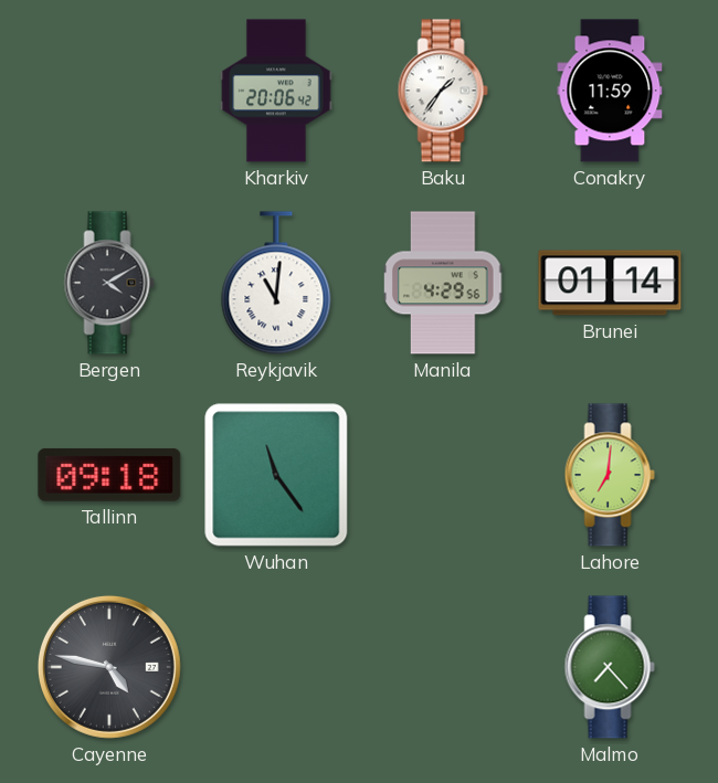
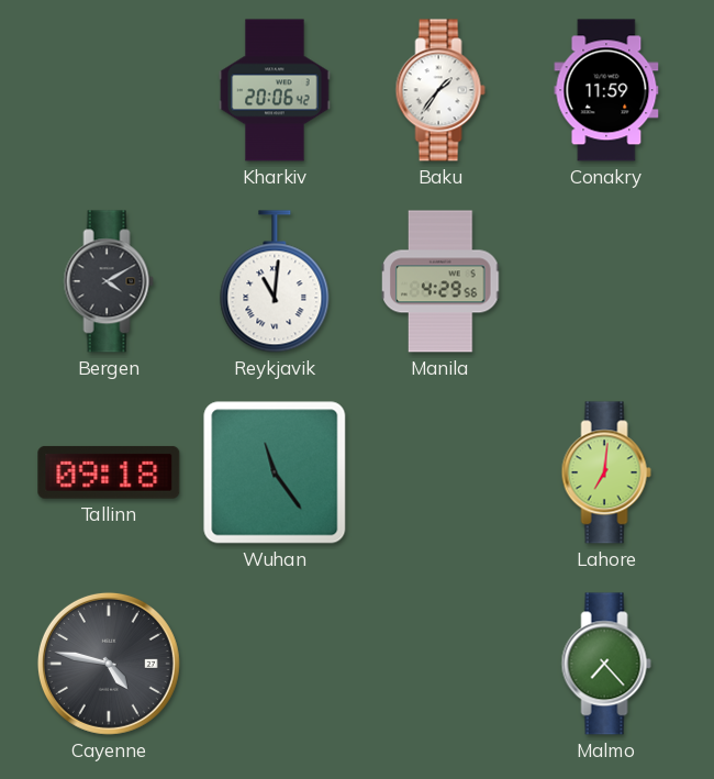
Brunei: 01:14 -> none
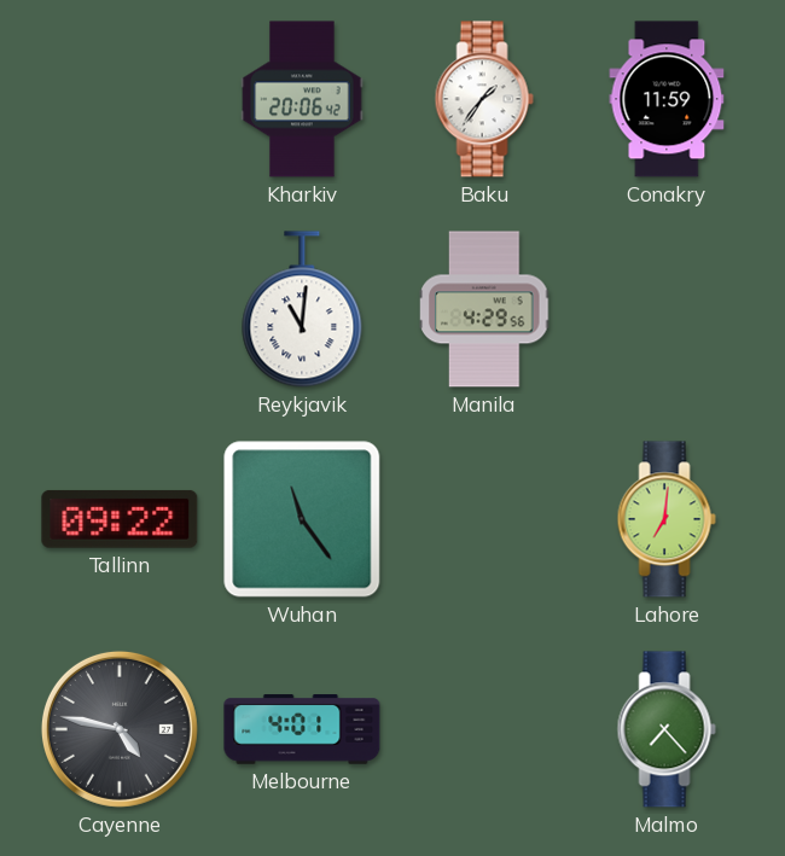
Bergen: 4:10 -> none
Tallinn: 09:18 -> 09:22
Melbourne: none -> 4:01
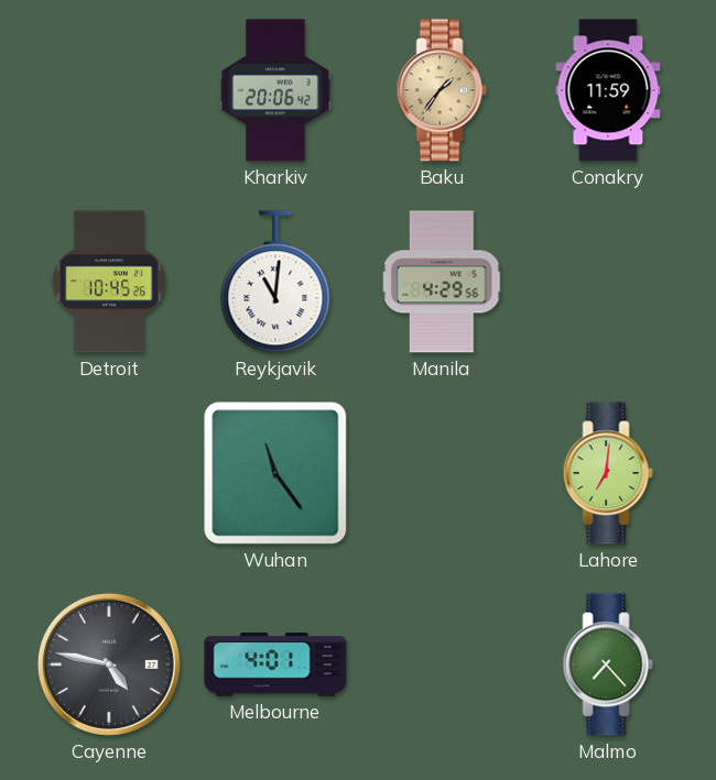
Baku dial: white -> champagne
Detroit: none -> 10:45
Tallinn: 09:22 -> none
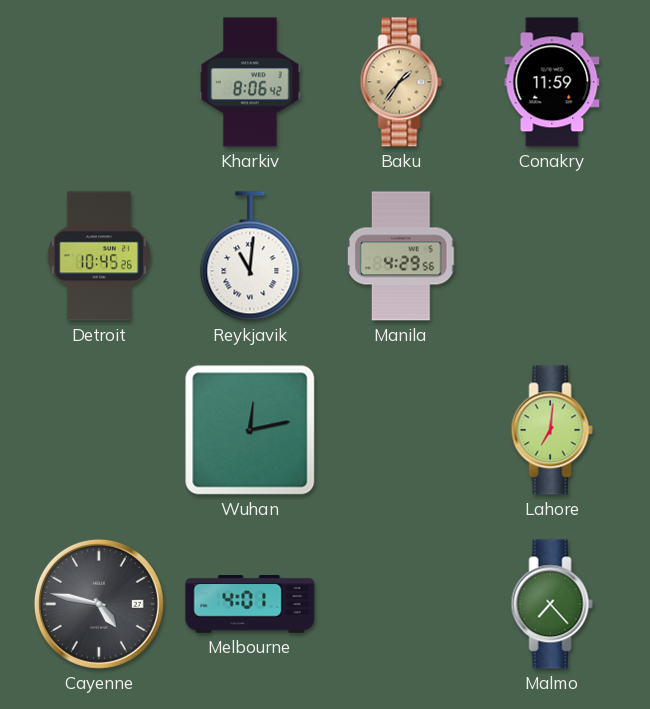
Kharkiv: 20:06 -> 8:06
Wuhan: 11:24 -> 12:13
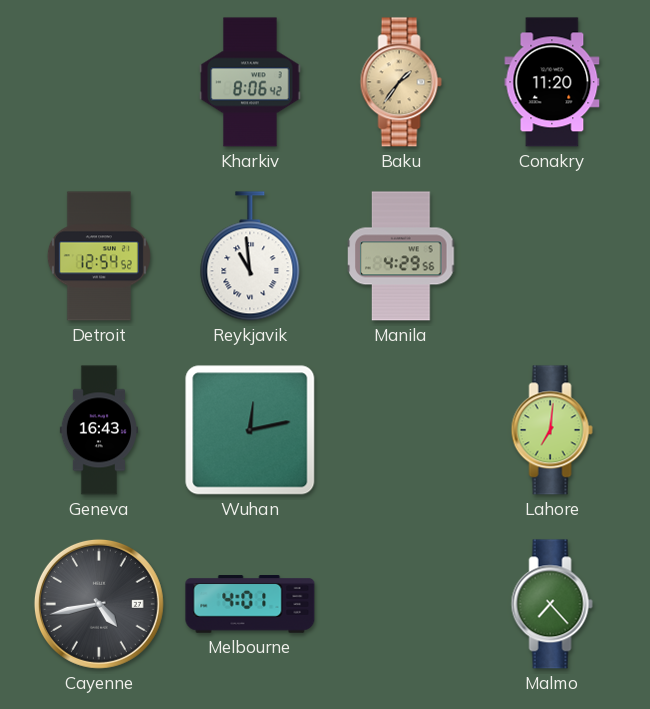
Conakry: 11:59 -> 11:20
Detroit: 10:45 -> 12:54
Reykjavik: 11:01 -> 10:59
Geneva: none -> 16:43
Cayenne: 4:47 -> 4:43
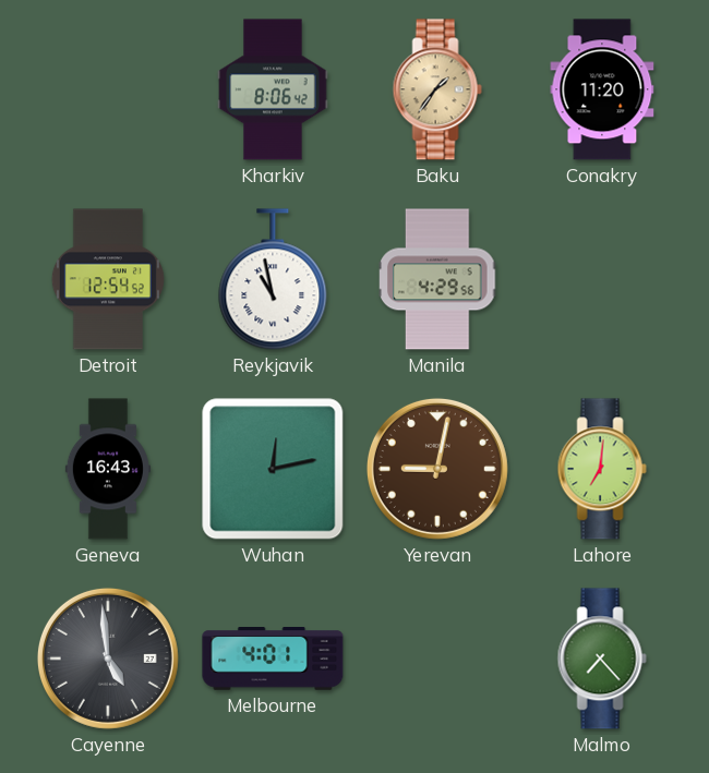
Reykjavik: 10:59 -> 10:58
Yerevan: none -> 9:02
Cayenne: 4:43 -> 4:59
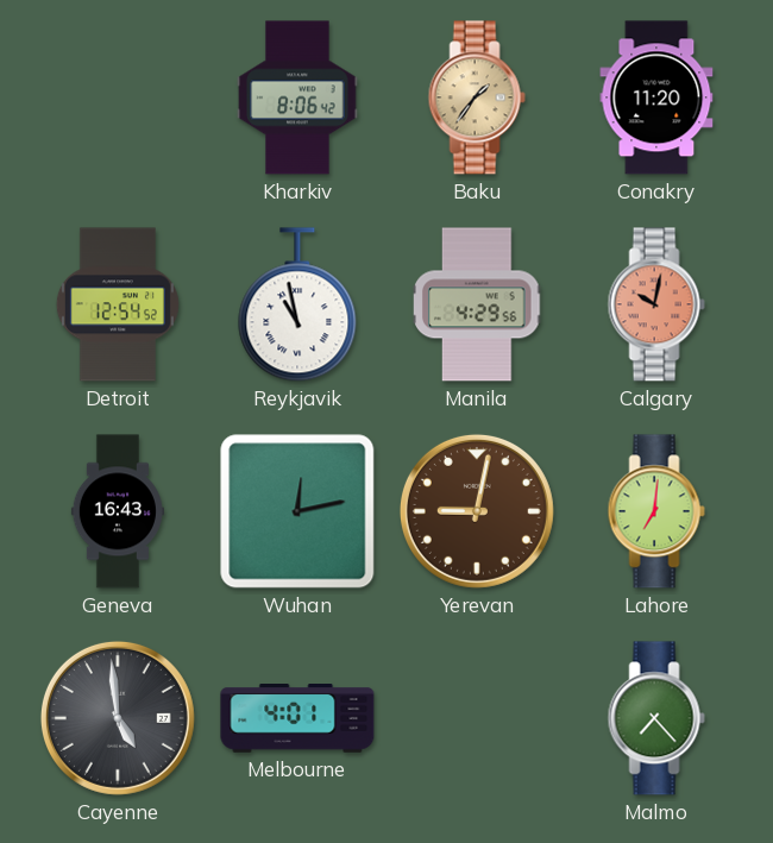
Calgary: none -> 10:02
